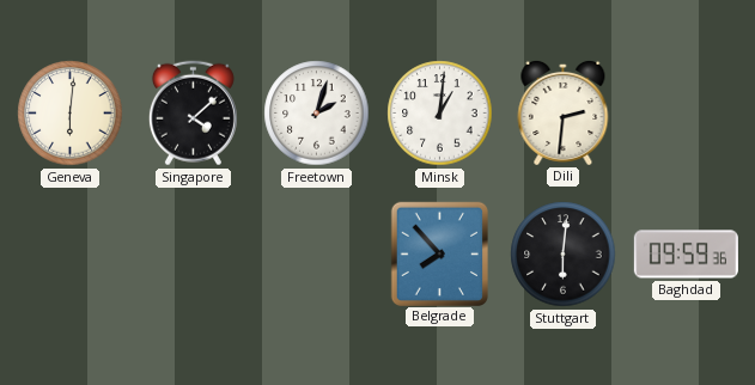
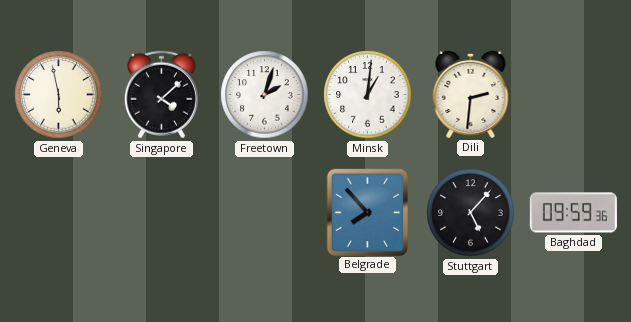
Geneva: 6:01 -> 5:58
Stuttgart: 6:01 -> 5:07
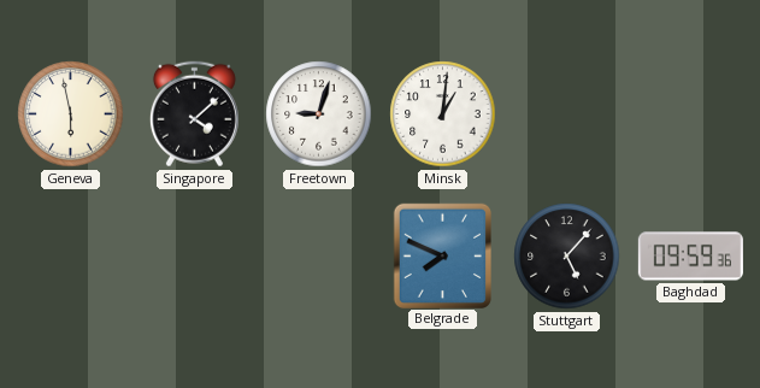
Freetown: 2:03 -> 9:03
Dili: 2:31 -> none
Belgrade: 7:53 -> 7:49
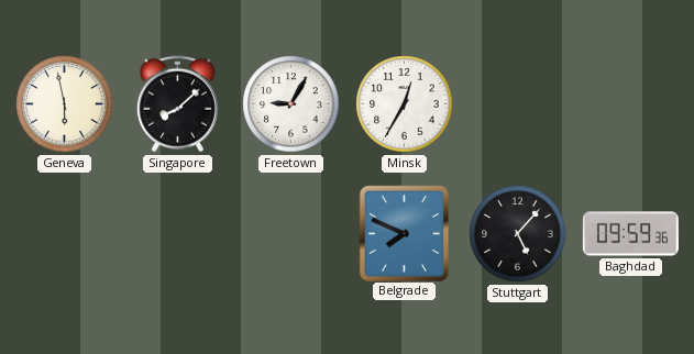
Singapore: 4:08 -> 8:08
Freetown: 9:03 -> 9:05
Minsk: 1:01 -> 12:35
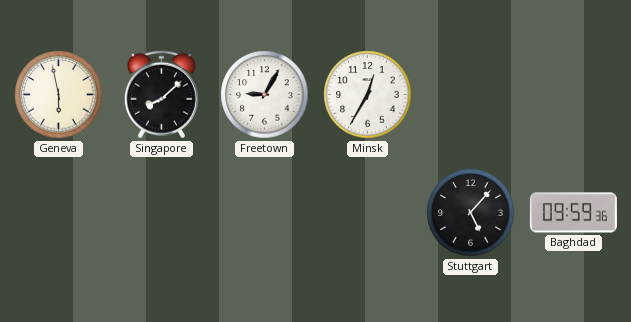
Belgrade: 7:49 -> none
